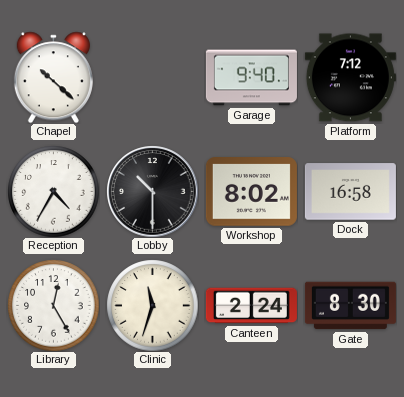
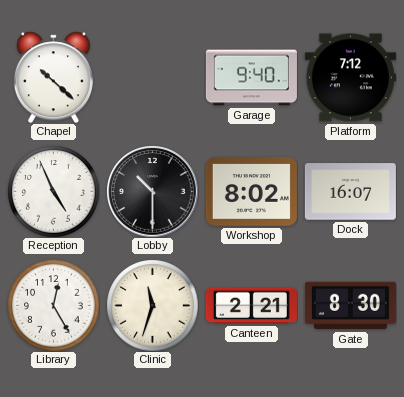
Reception: 4:35 -> 4:56
Dock: 16:58 -> 16:07
Canteen: 2:24 -> 2:21
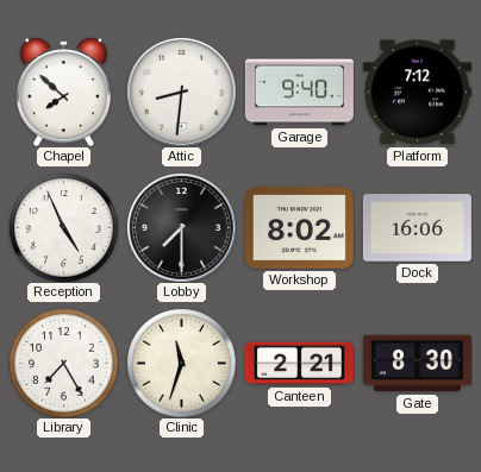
Chapel: 10:22 -> 7:52
Attic: none -> 8:31
Lobby: 10:30 -> 7:30
Dock: 16:07 -> 16:06
Library: 12:25 -> 7:25
